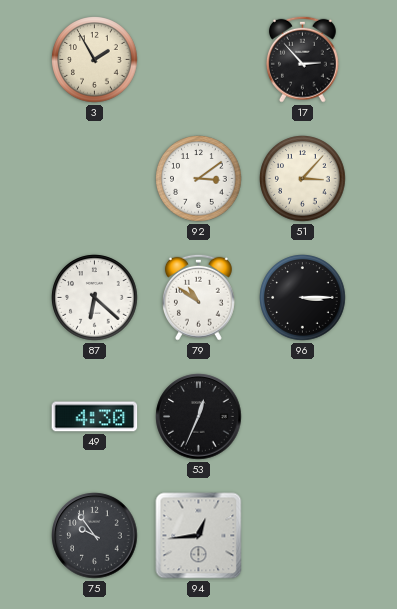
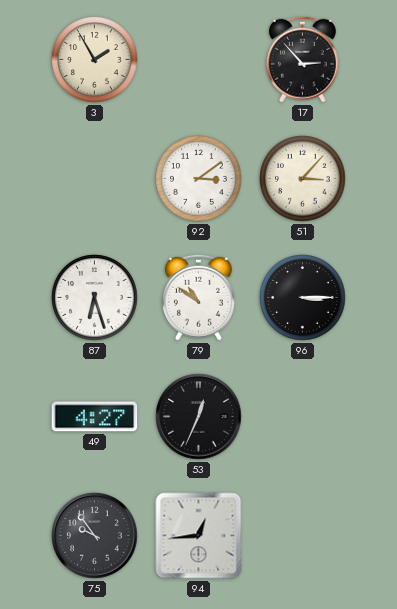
87: 6:22 -> 6:27
49: 4:30 -> 4:27
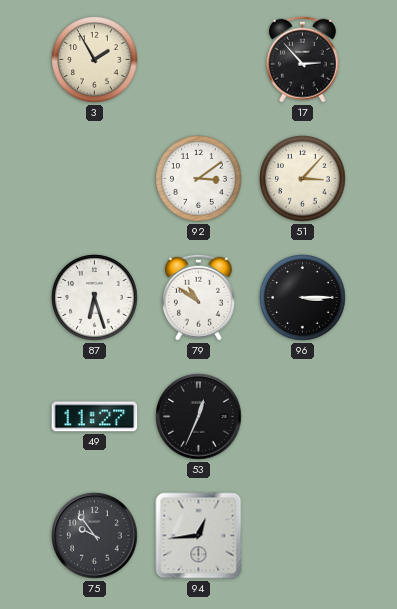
49: 4:27 -> 11:27
